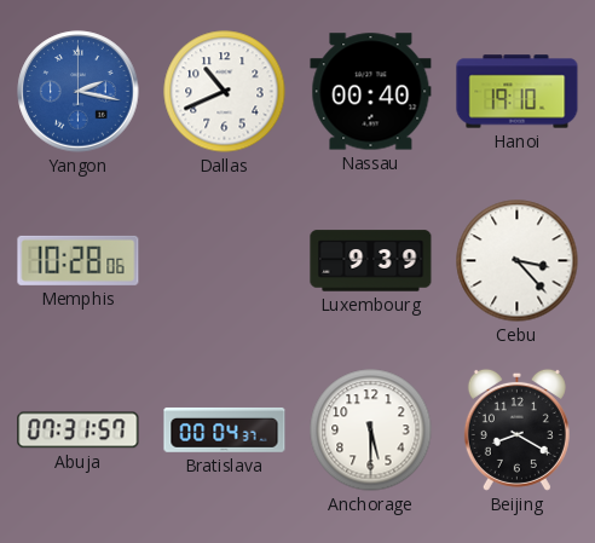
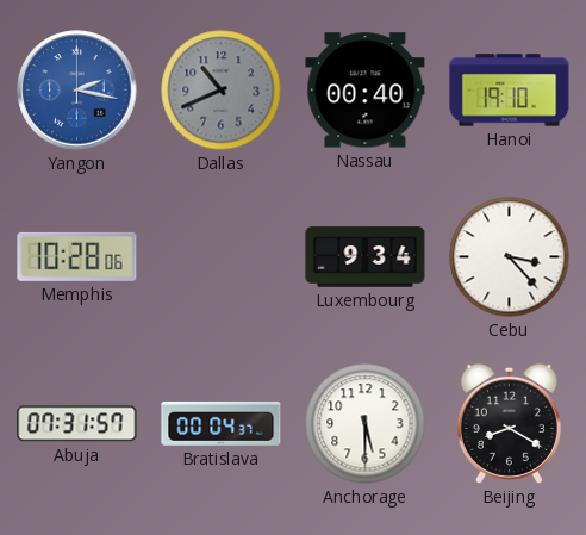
Dallas dial: white -> grey
Luxembourg: 9:39 -> 9:34
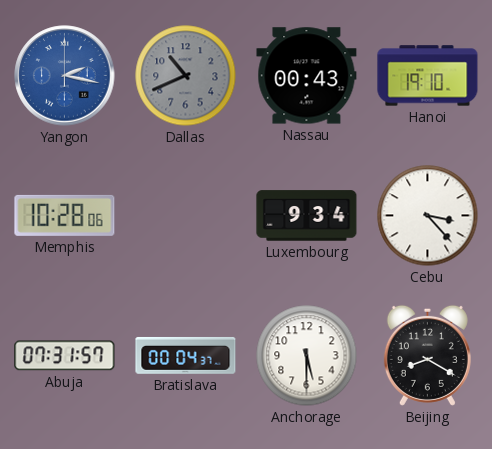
Nassau: 00:40 -> 00:43
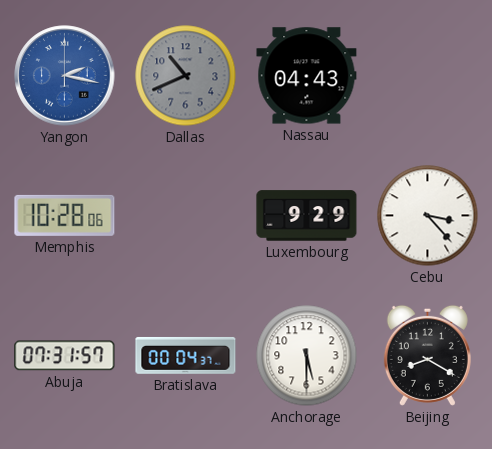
Nassau: 00:43 -> 04:43
Hanoi: 19:10 -> none
Luxembourg: 9:34 -> 9:29
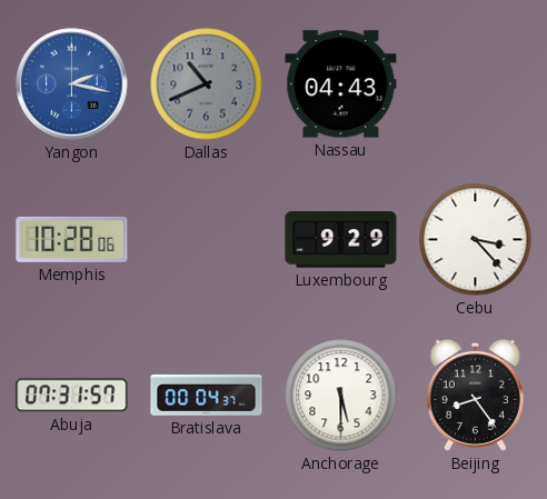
Beijing: 8:20 -> 8:24
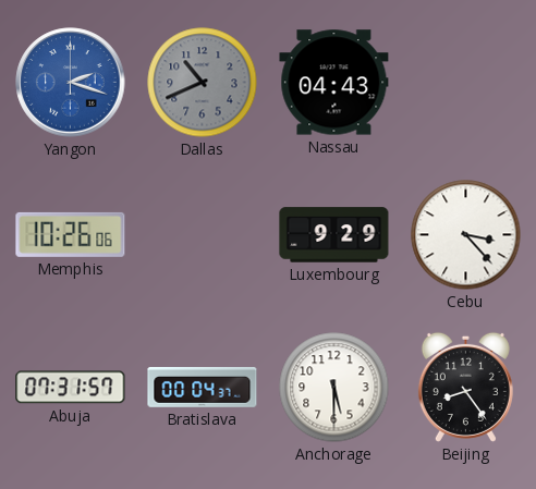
Yangon: 2:17 -> 2:18
Memphis: 10:28 -> 10:26
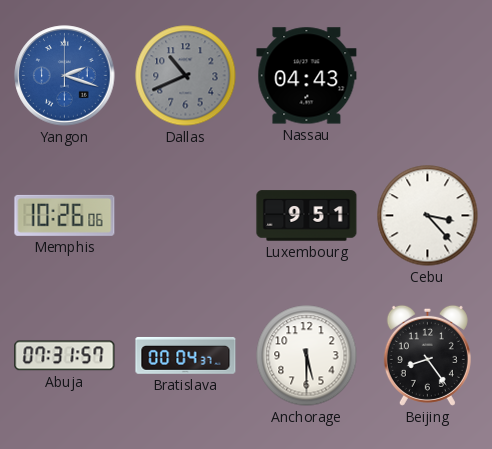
Luxembourg: 9:29 -> 9:51
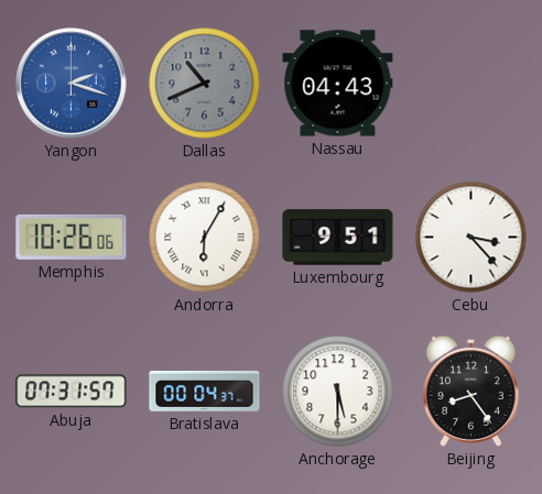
Andorra: none -> 6:05
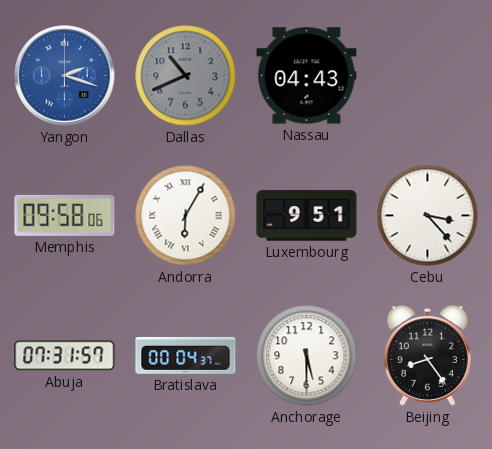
Memphis: 10:26 -> 09:58
